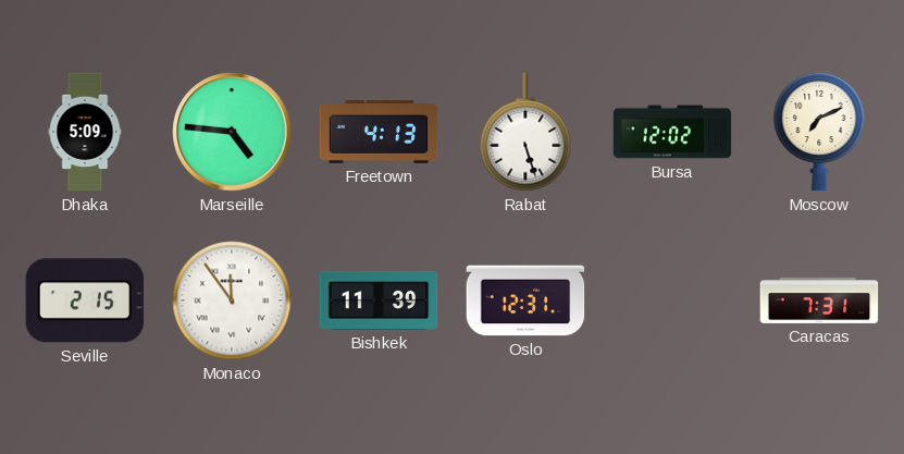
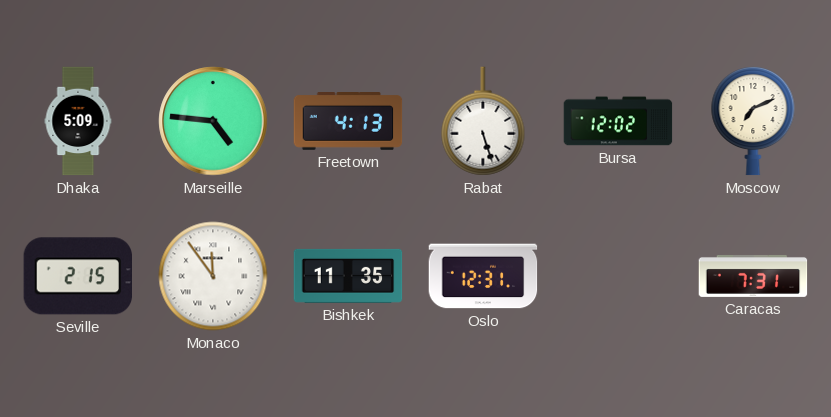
Bishkek: 11:39 -> 11:35
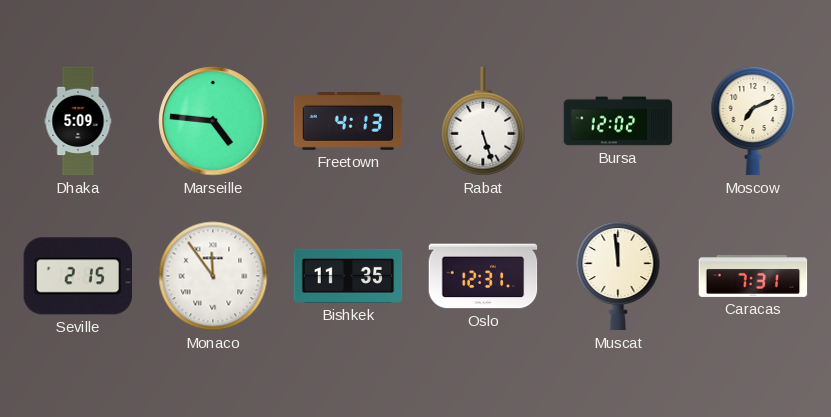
Muscat: none -> 11:59
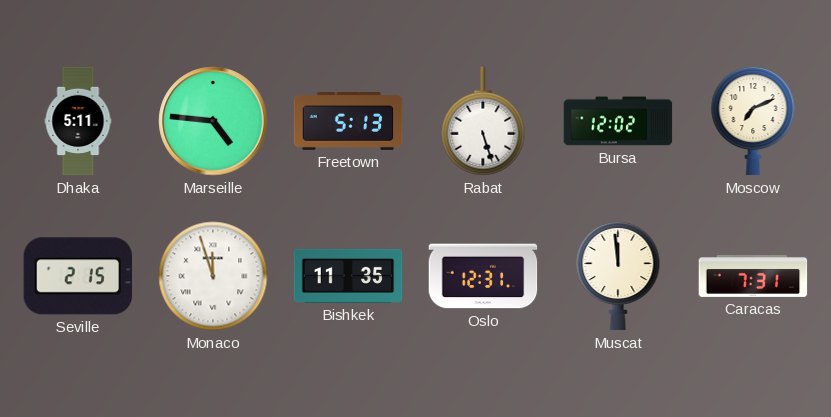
Dhaka: 5:09 -> 5:11
Freetown: 4:13 -> 5:13
Monaco: 11:54 -> 11:57
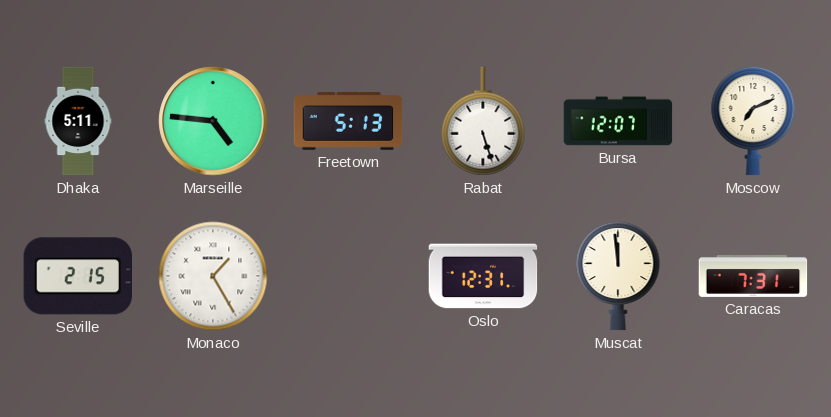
Bursa: 12:02 -> 12:07
Monaco: 11:57 -> 1:25
Bishkek: 11:35 -> none
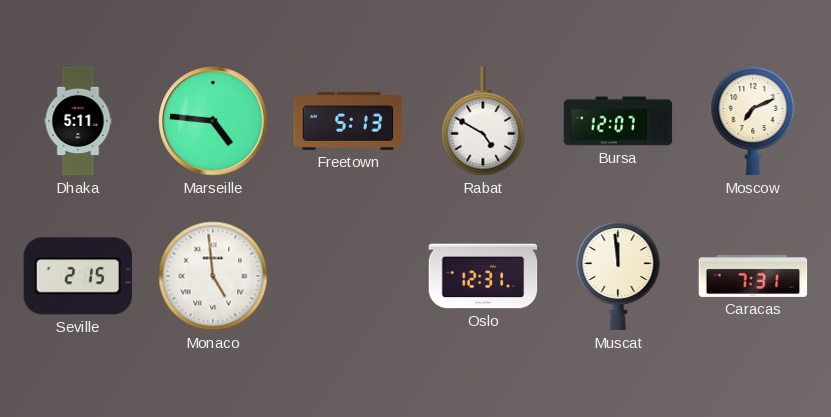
Rabat: 5:27 -> 4:50
Monaco: 1:25 -> 4:59
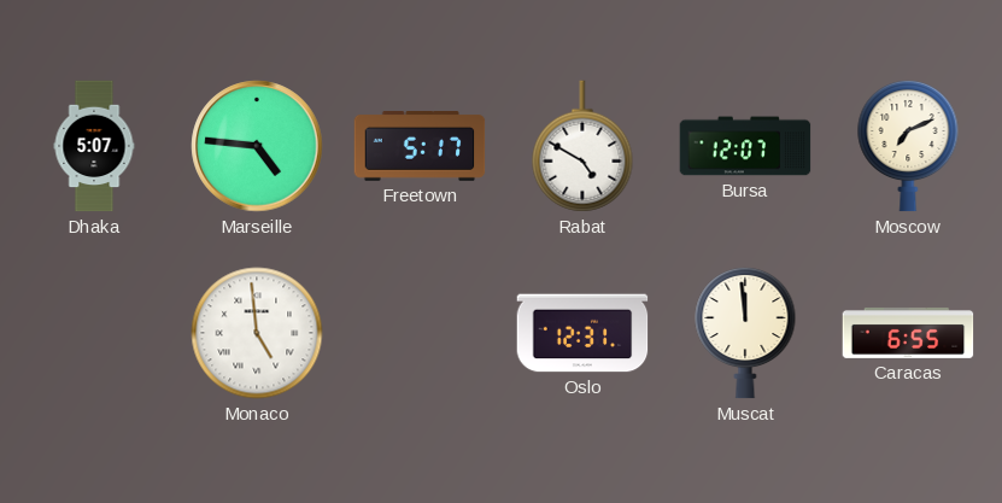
Dhaka: 5:11 -> 5:07
Freetown: 5:13 -> 5:17
Seville: 2:15 -> none
Caracas: 7:31 -> 6:55
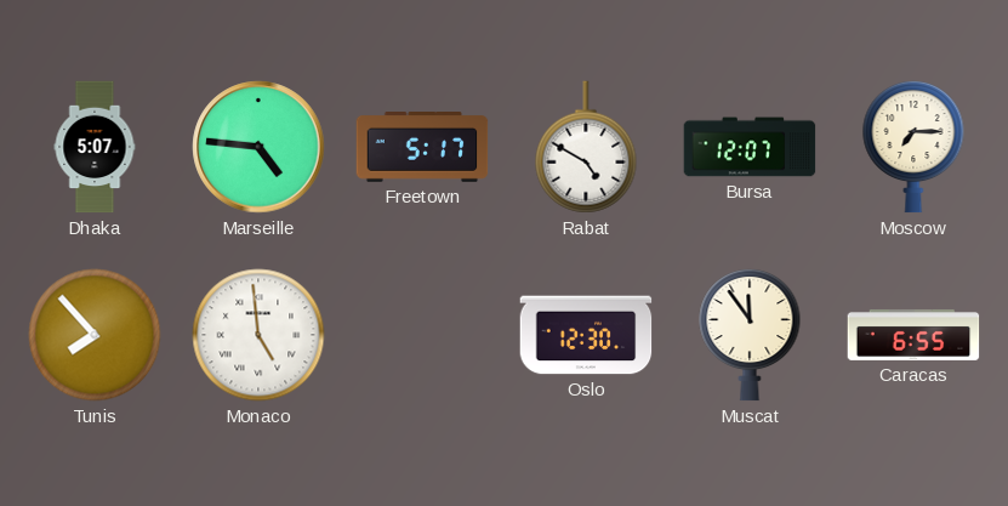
Moscow: 7:11 -> 7:15
Tunis: none -> 7:53
Oslo: 12:31 -> 12:30
Muscat: 11:59 -> 11:54
